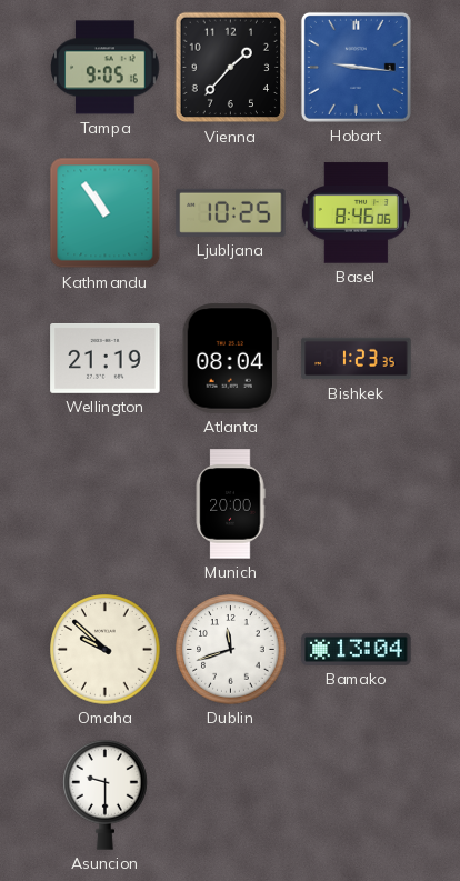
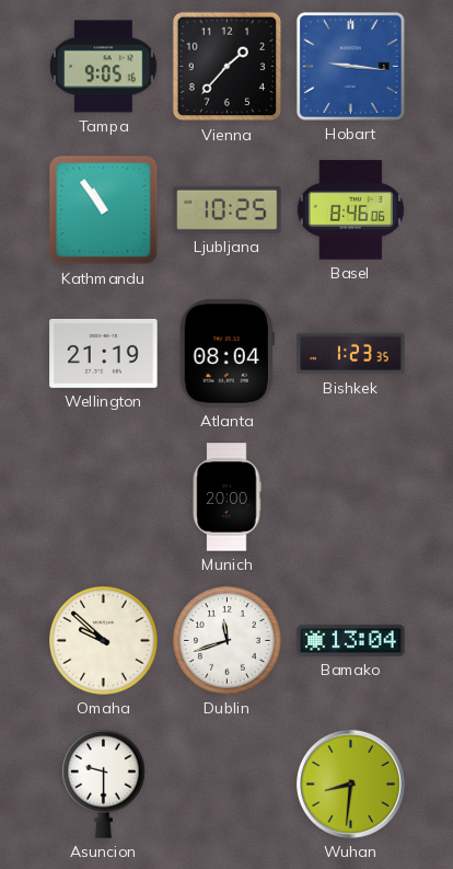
Wuhan: none -> 8:31
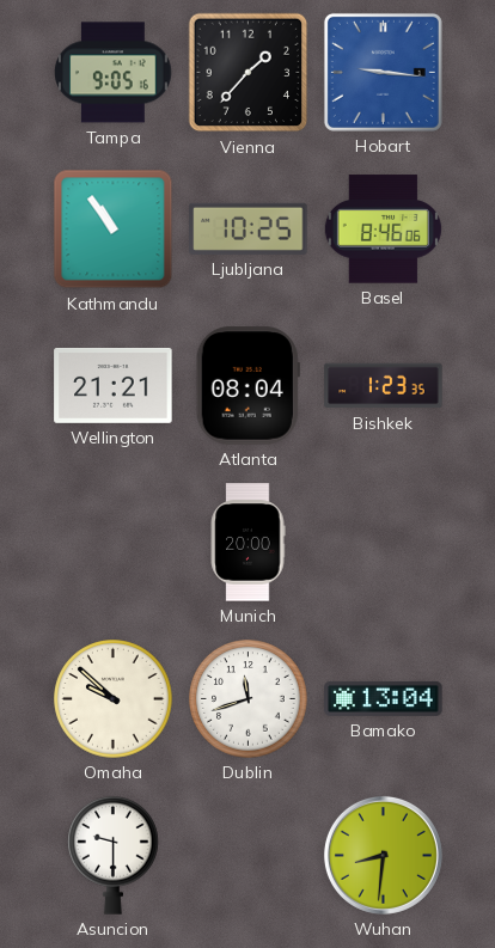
Wellington: 21:19 -> 21:21
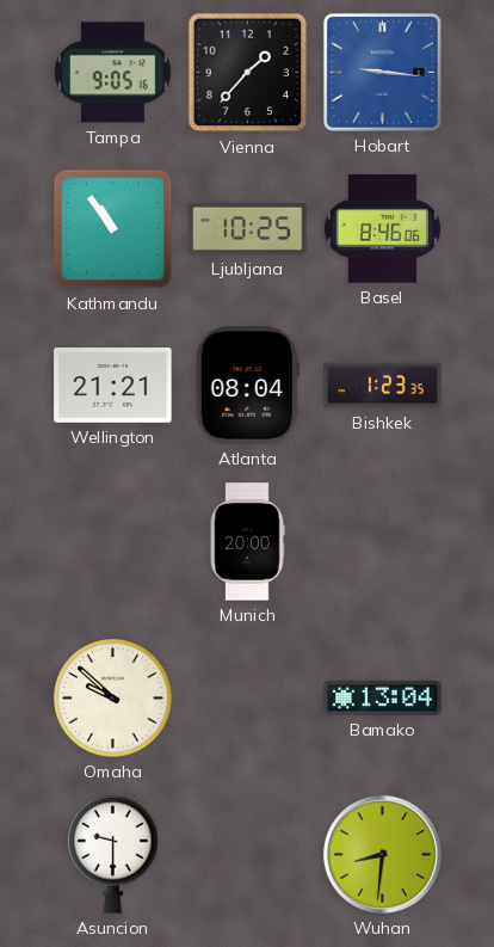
Dublin: 11:42 -> none
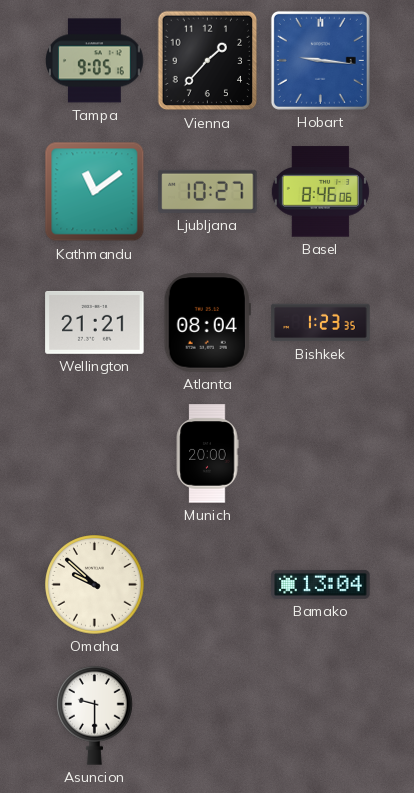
Kathmandu: 10:54 -> 11:09
Ljubljana: 10:25 -> 10:27
Wuhan: 8:31 -> none
